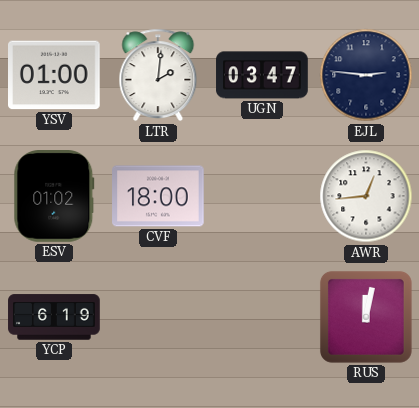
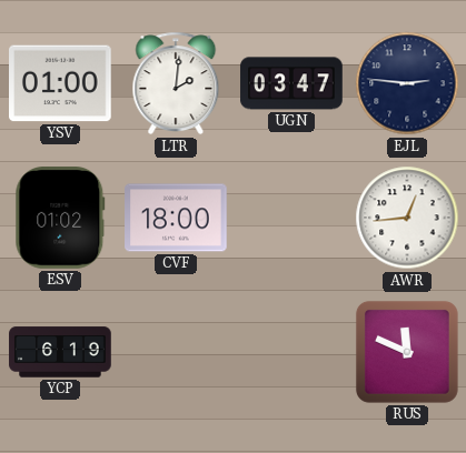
RUS: 12:02 -> 11:49
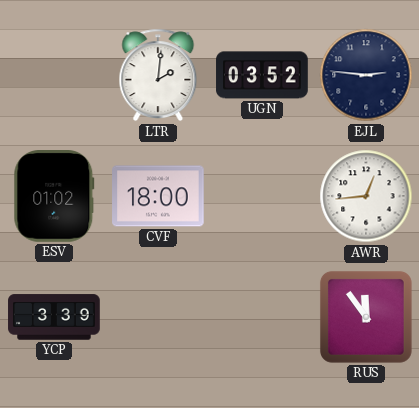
YSV: 01:00 -> none
UGN: 03:47 -> 03:52
YCP: 6:19 -> 3:39
RUS: 11:49 -> 11:54
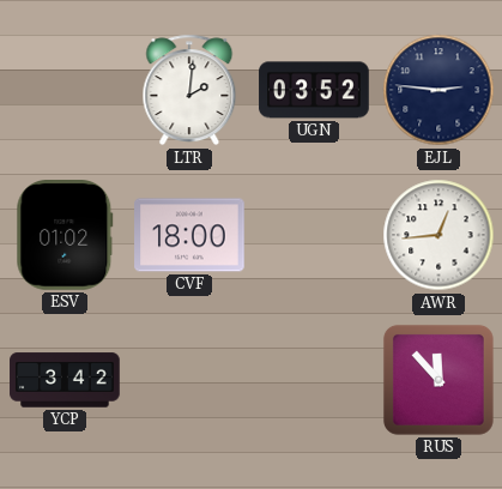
YCP: 3:39 -> 3:42
RUS: 11:54 -> 11:53
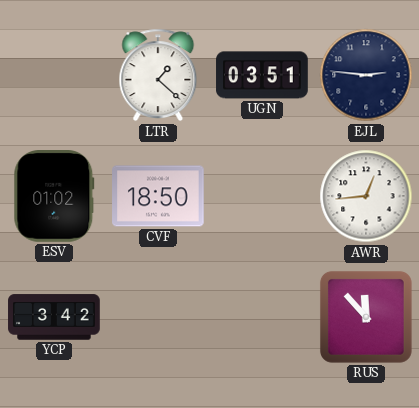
LTR: 2:01 -> 1:22
UGN: 03:52 -> 03:51
CVF: 18:00 -> 18:50
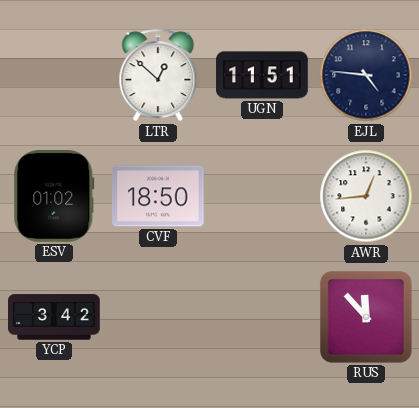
LTR: 1:22 -> 12:52
UGN: 03:51 -> 11:51
EJL: 2:46 -> 4:46
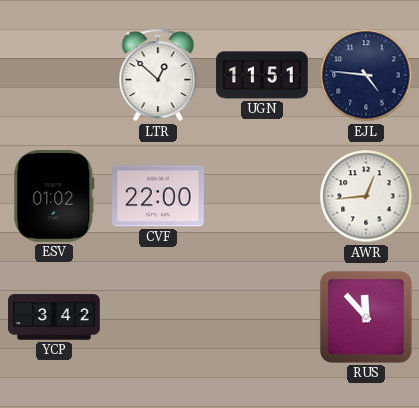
CVF: 18:50 -> 22:00
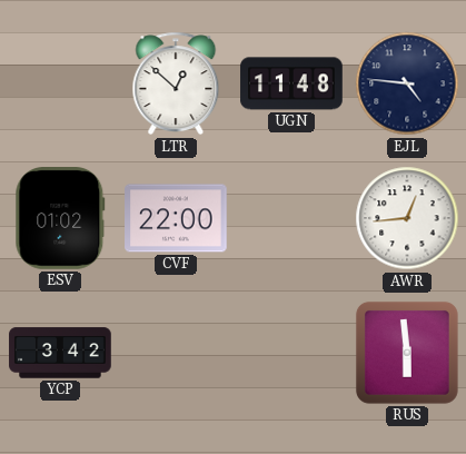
UGN: 11:51 -> 11:48
RUS: 11:53 -> 5:59
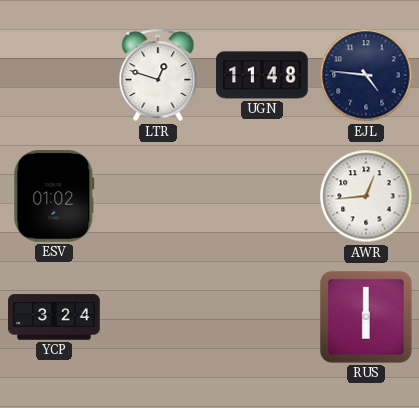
LTR: 12:52 -> 12:48
CVF: 22:00 -> none
YCP: 3:42 -> 3:24
RUS: 5:59 -> 6:00
